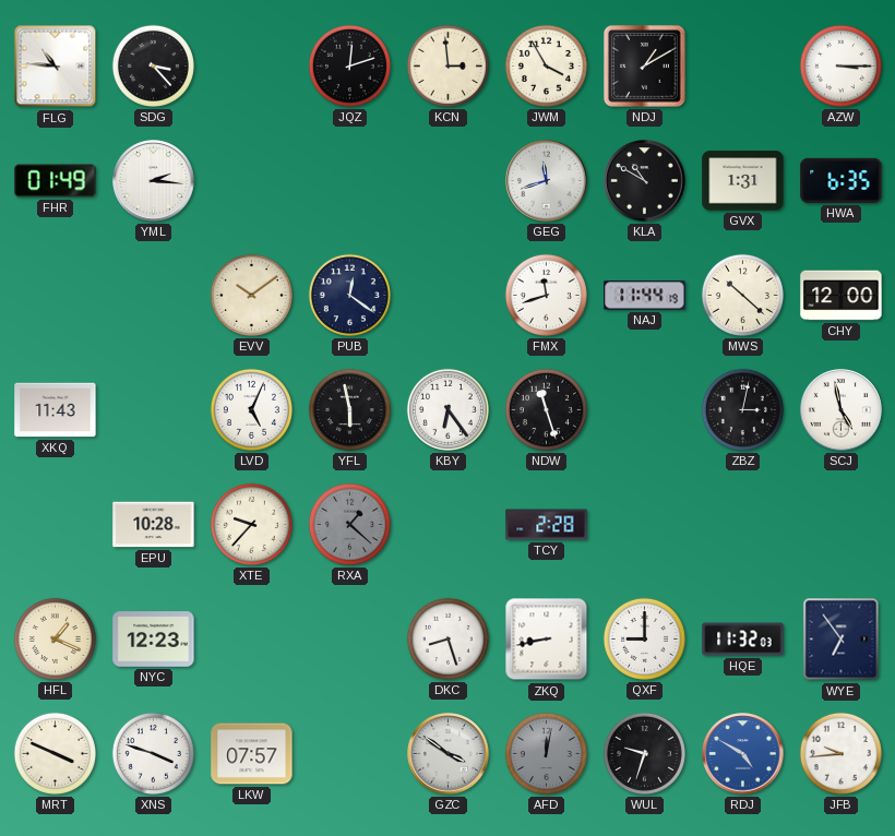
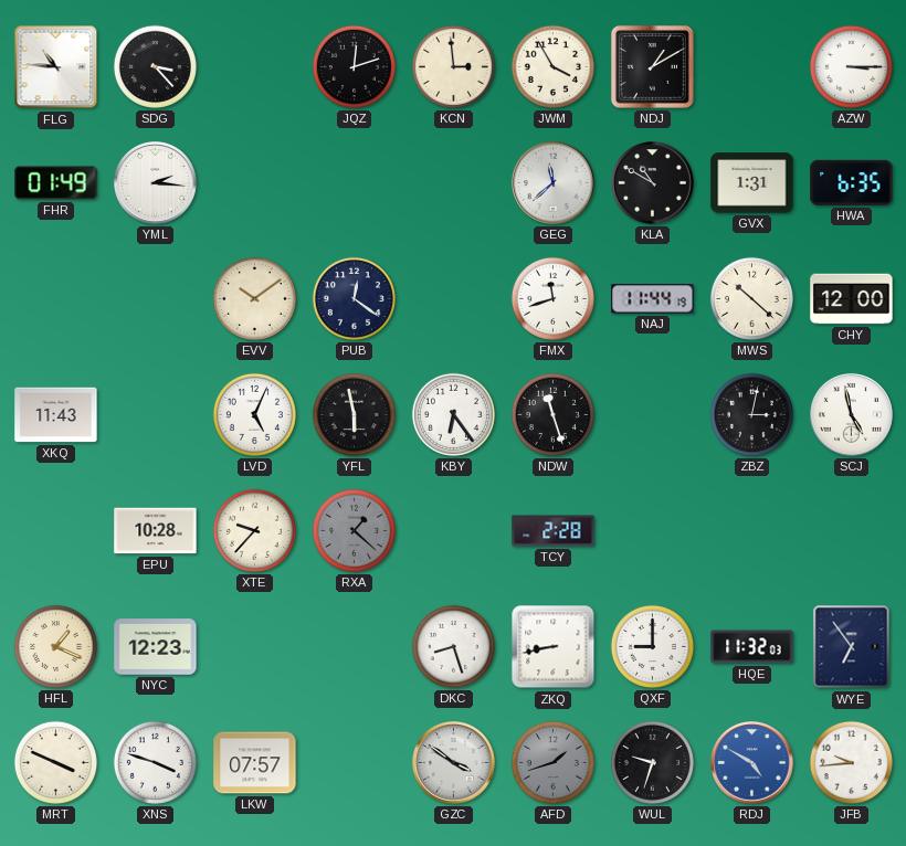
GEG: 11:42 -> 11:38
AFD: 12:02 -> 1:42
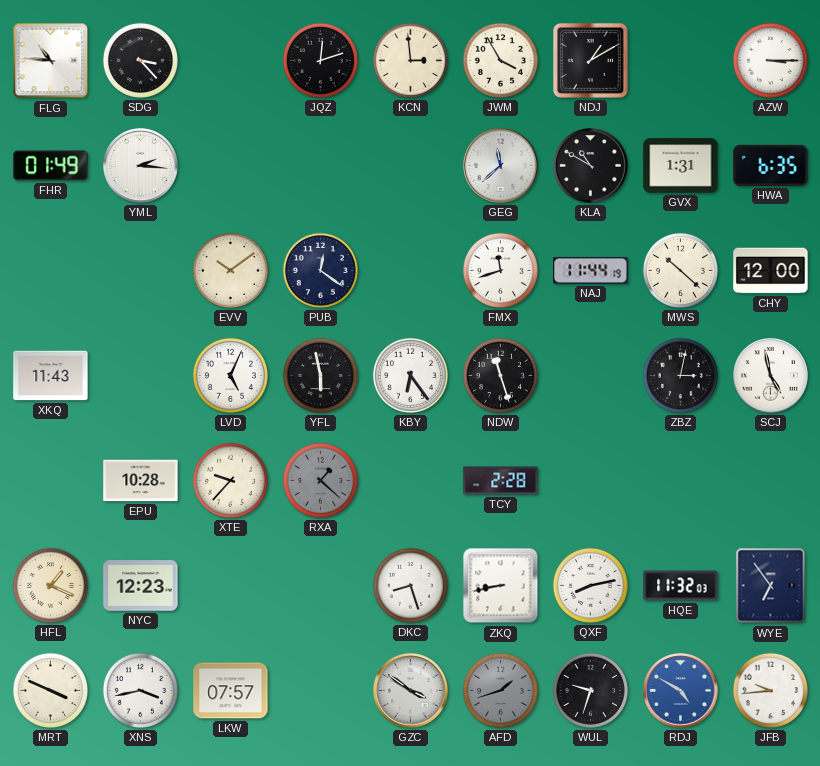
QXF: 9:00 -> 8:13
XNS: 3:48 -> 3:43
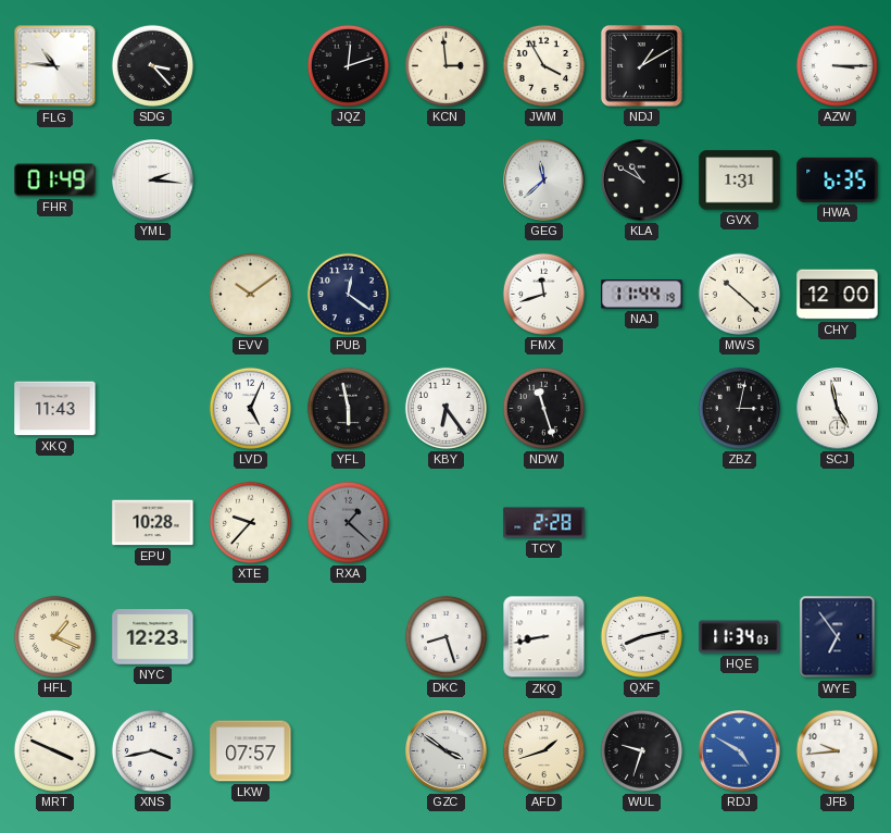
HQE: 11:32 -> 11:34
AFD dial: grey -> cream
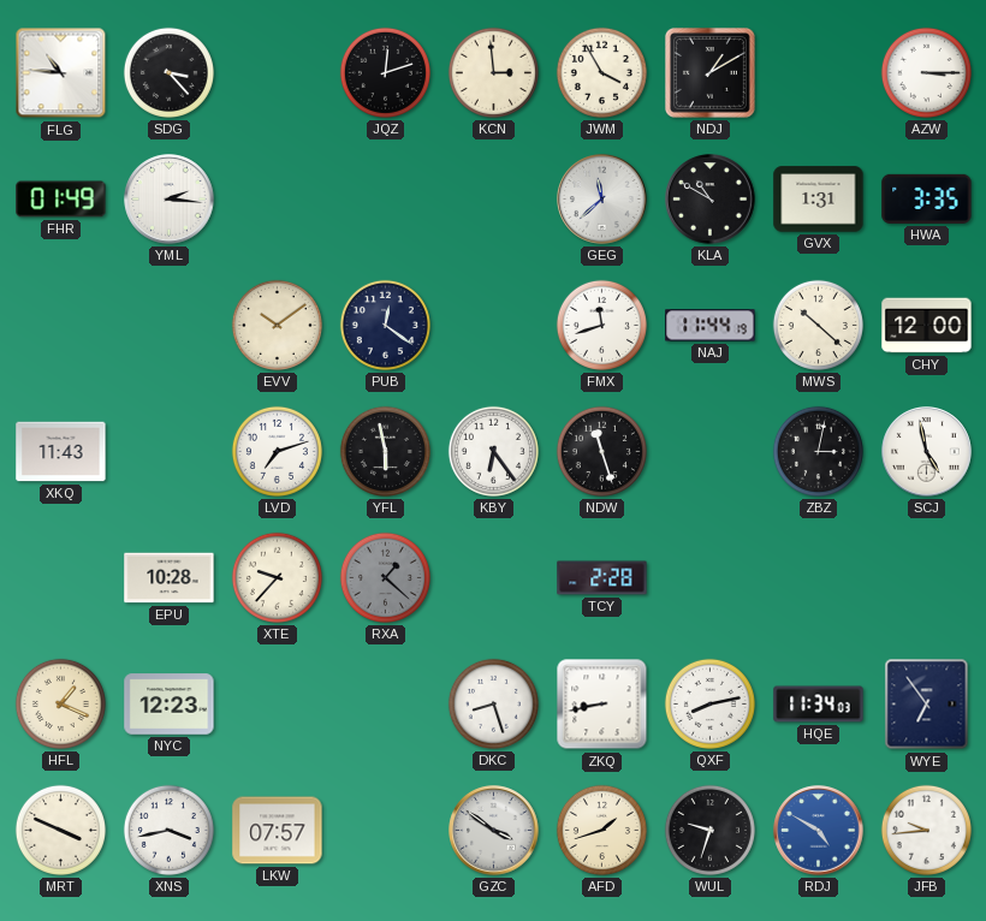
HWA: 6:35 -> 3:35
LVD: 5:04 -> 7:12
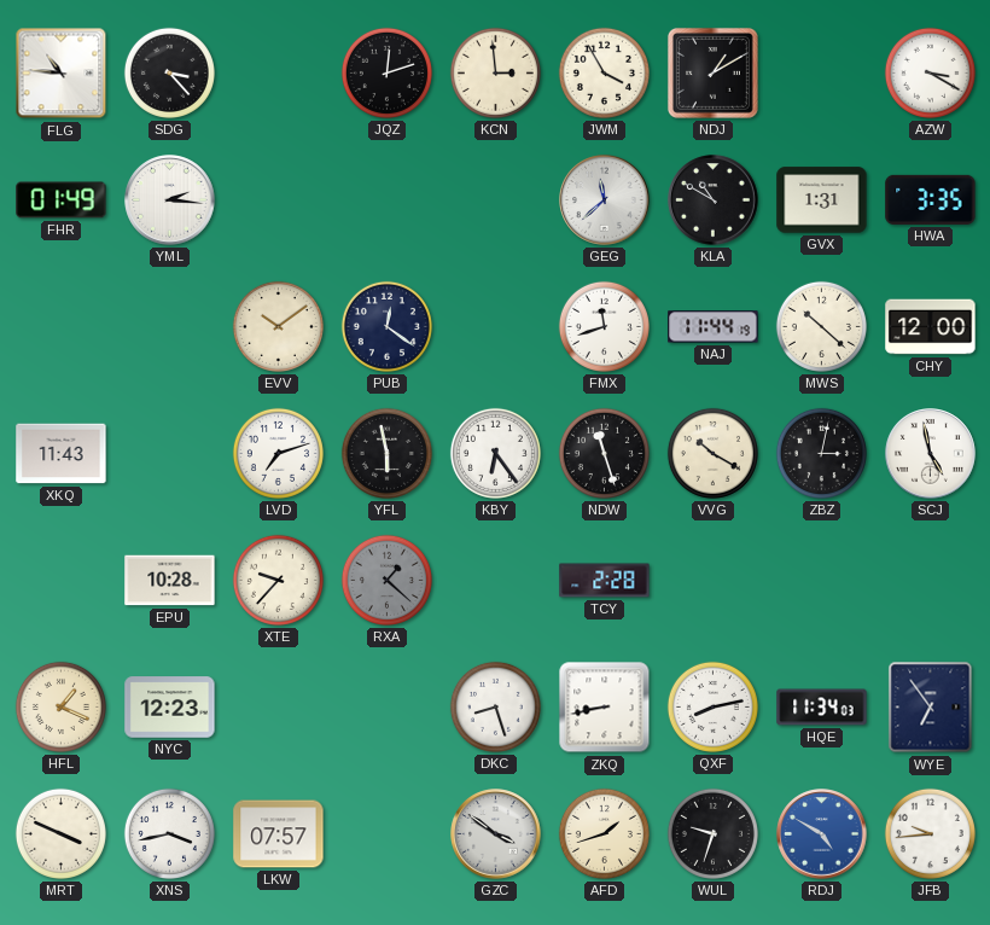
AZW: 3:15 -> 3:20
VVG: none -> 10:20
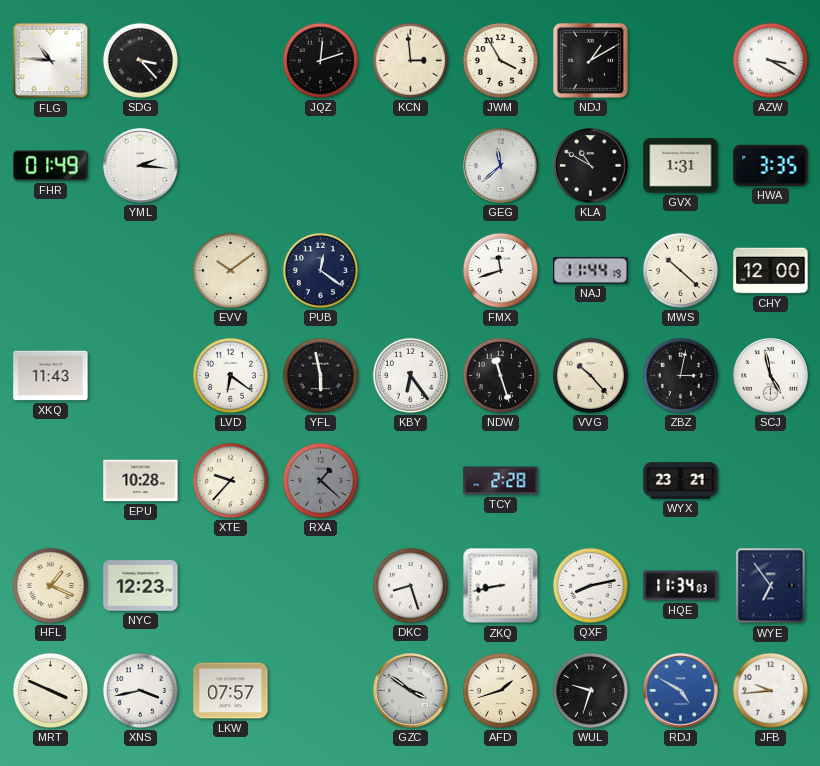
LVD: 7:12 -> 6:21
VVG: 10:20 -> 10:23
WYX: none -> 23:21
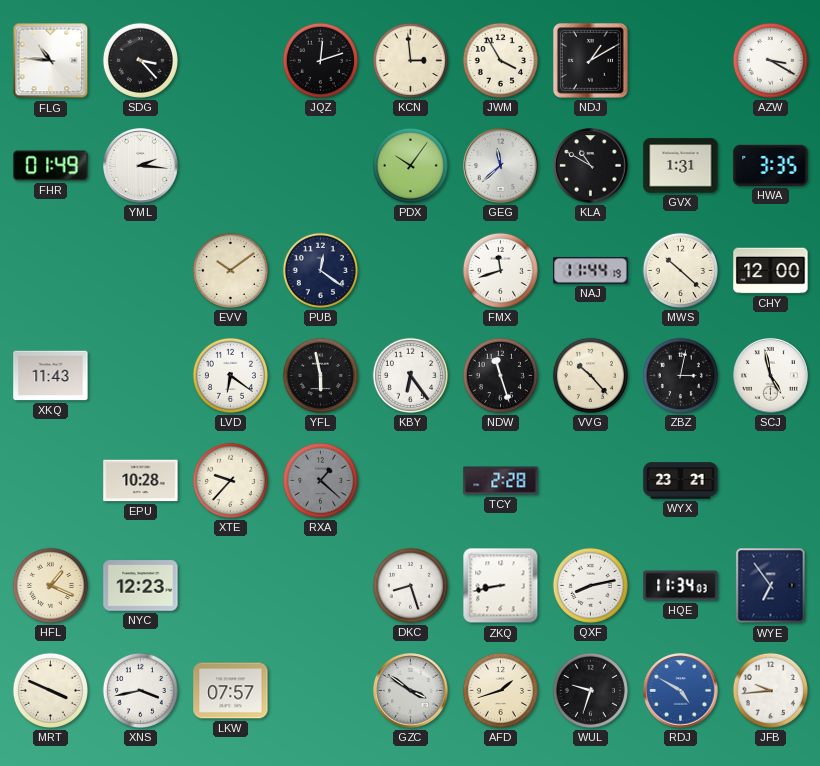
PDX: none -> 10:06
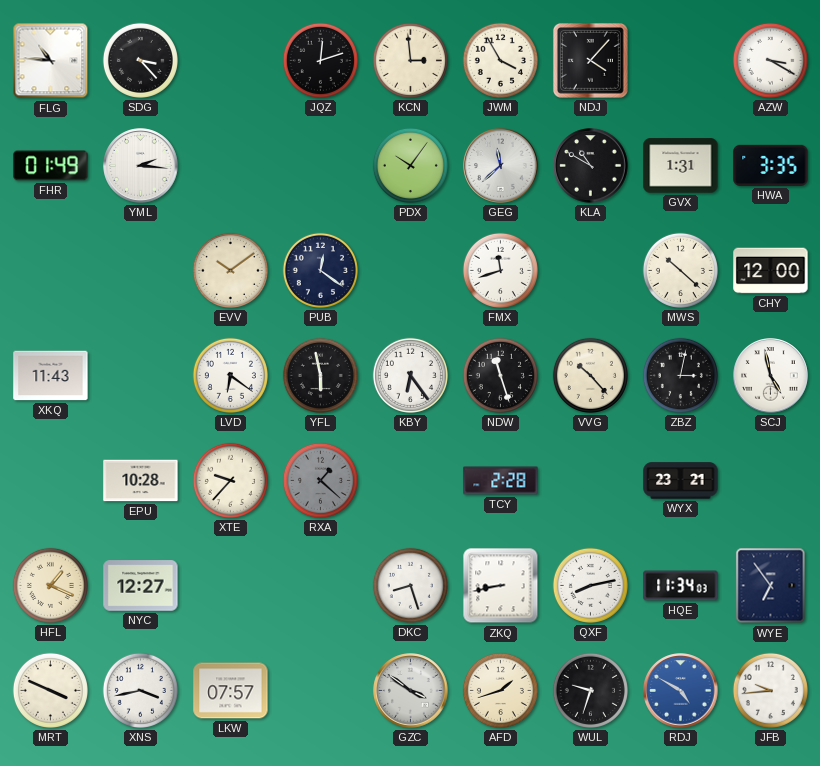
NDJ: 1:10 -> 4:07
NAJ: 11:44 -> none
NYC: 12:23 -> 12:27
